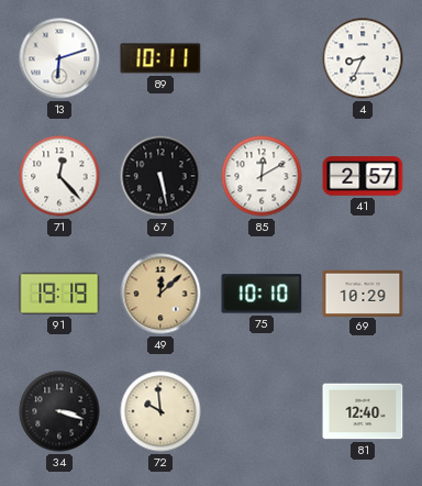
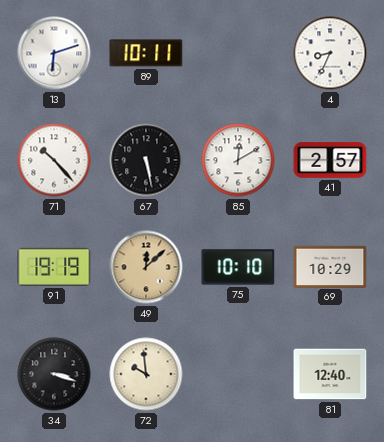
71: 12:23 -> 10:23
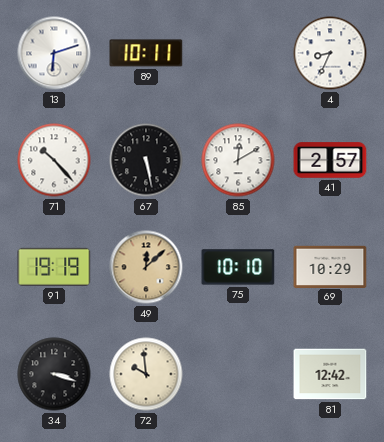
81: 12:40 -> 12:42
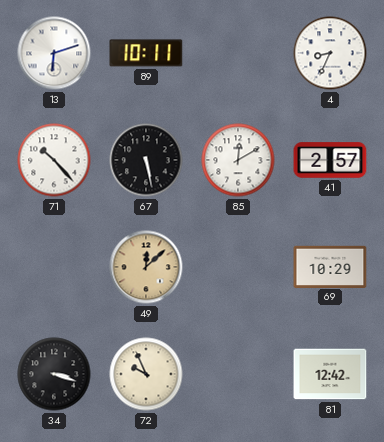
91: 19:19 -> none
75: 10:10 -> none
72: 9:59 -> 9:56
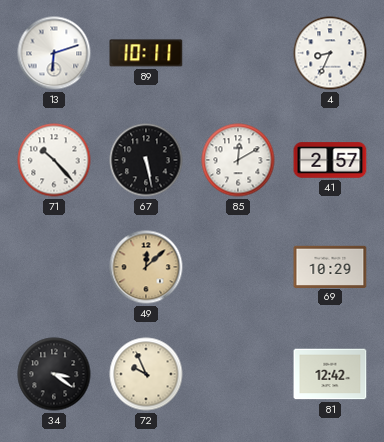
34: 3:18 -> 3:21
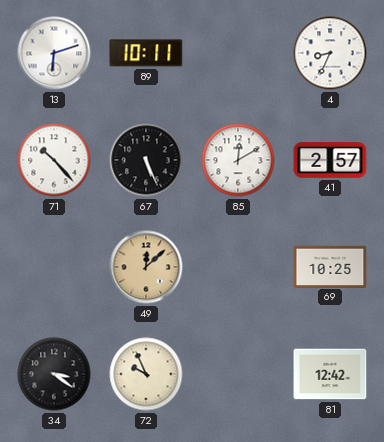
67: 5:28 -> 5:26
69: 10:29 -> 10:25
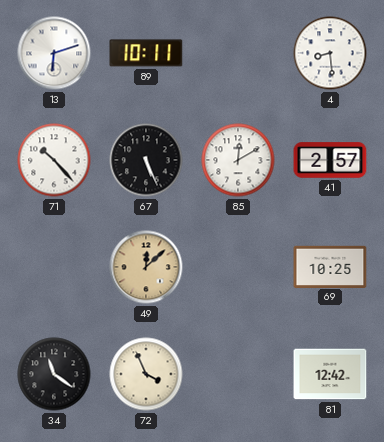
4: 8:34 -> 8:29
34: 3:21 -> 11:21
72: 9:56 -> 3:56
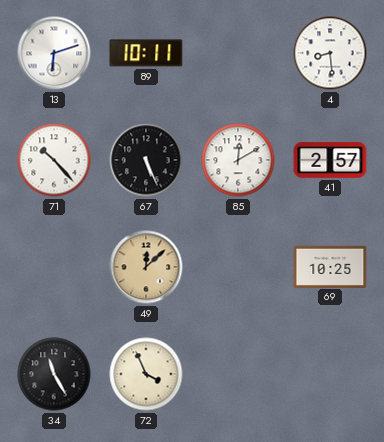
34: 11:21 -> 11:25
81: 12:42 -> none
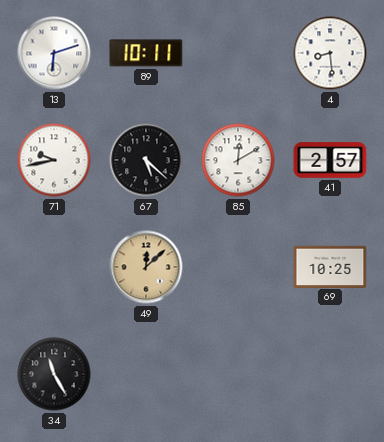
71: 10:23 -> 9:43
67: 5:26 -> 5:22
72: 3:56 -> none
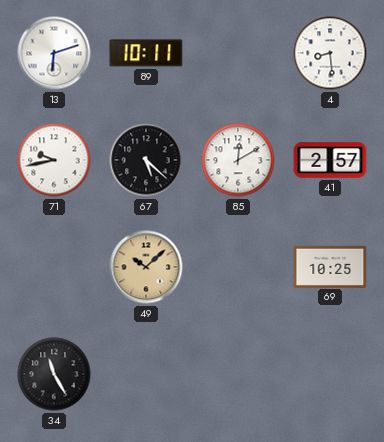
49: 12:08 -> 10:08
